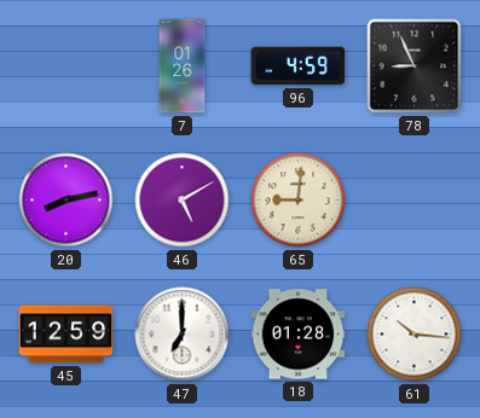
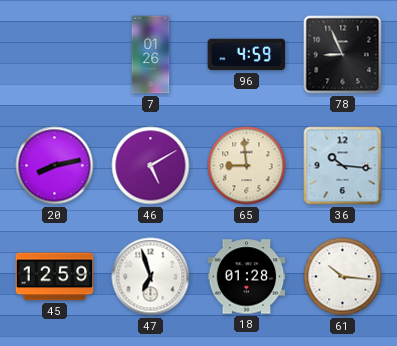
65: 9:01 -> 8:59
36: none -> 10:16
47: 7:00 -> 6:57
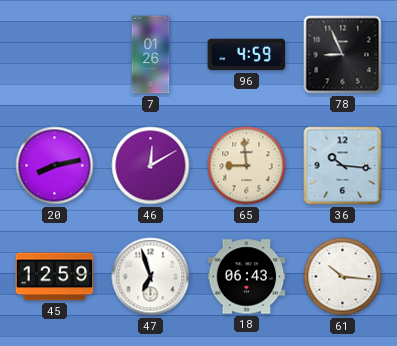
46: 5:10 -> 12:10
18: 01:28 -> 06:43
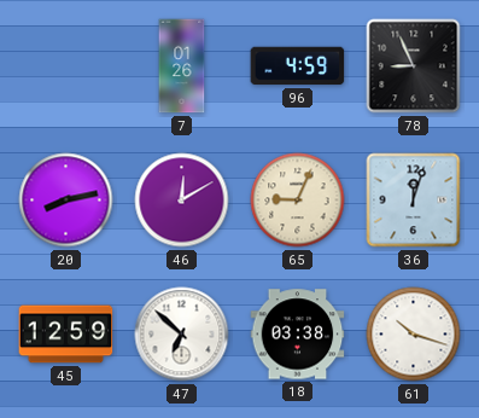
65: 8:59 -> 9:04
36: 10:16 -> 12:03
47: 6:57 -> 6:52
18: 06:43 -> 03:38
61: 10:16 -> 10:18
